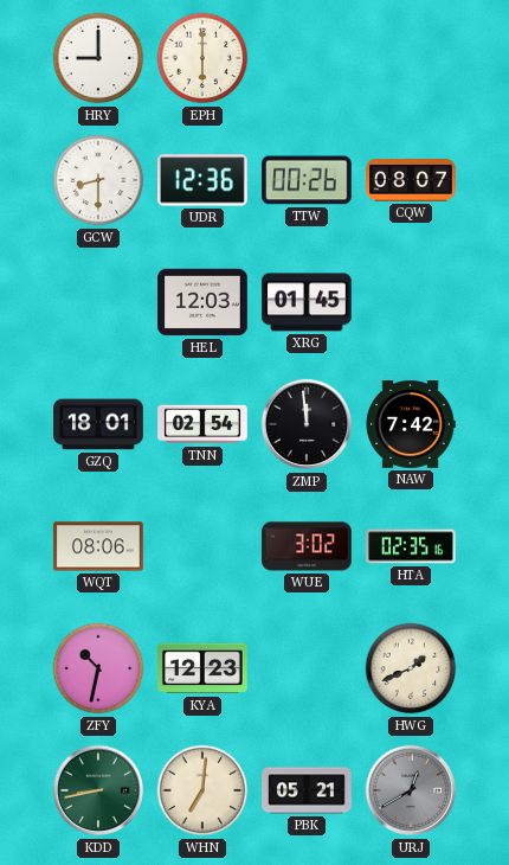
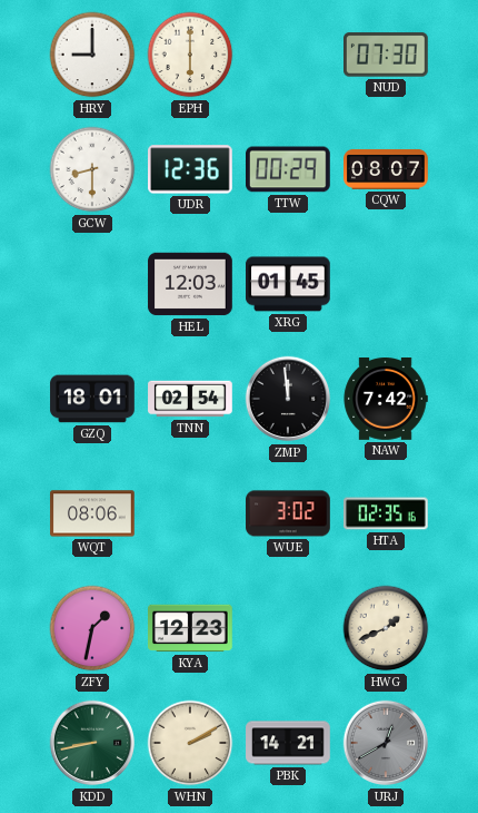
NUD: none -> 07:30
TTW: 00:26 -> 00:29
ZFY: 10:32 -> 1:32
WHN: 7:01 -> 2:10
PBK: 05:21 -> 14:21
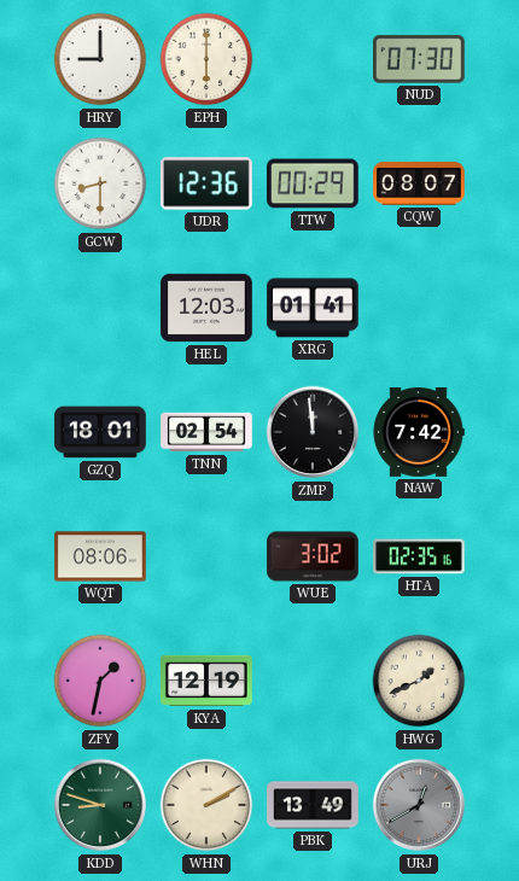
XRG: 01:45 -> 01:41
KYA: 12:23 -> 12:19
KDD: 8:43 -> 8:48
PBK: 14:21 -> 13:49
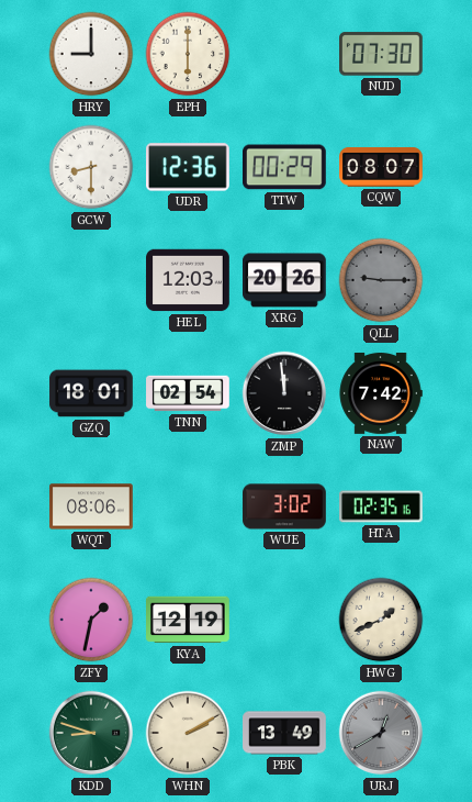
XRG: 01:41 -> 20:26
QLL: none -> 9:15
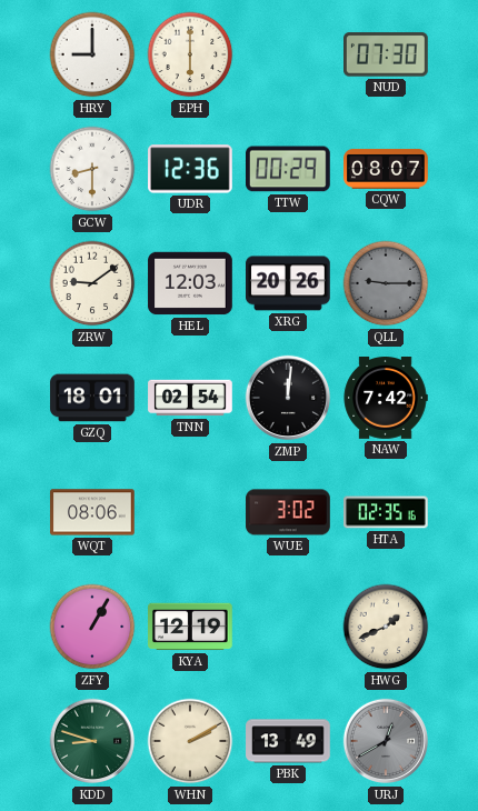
ZRW: none -> 9:09
ZMP: 11:59 -> 12:01
ZFY: 1:32 -> 1:05
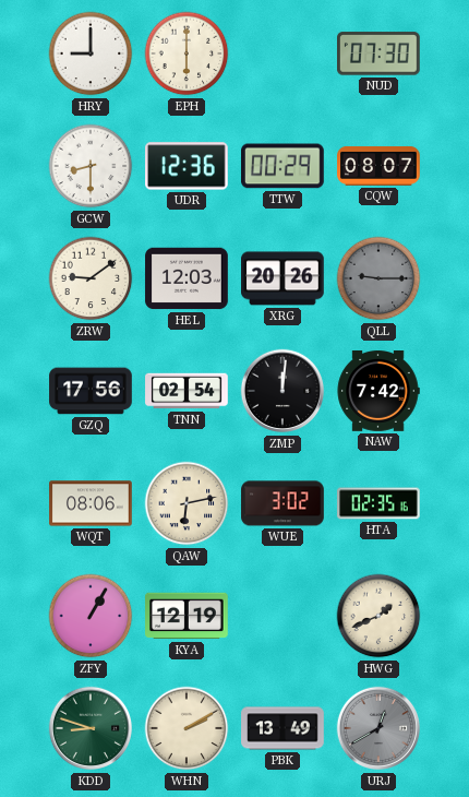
GZQ: 18:01 -> 17:56
QAW: none -> 6:13
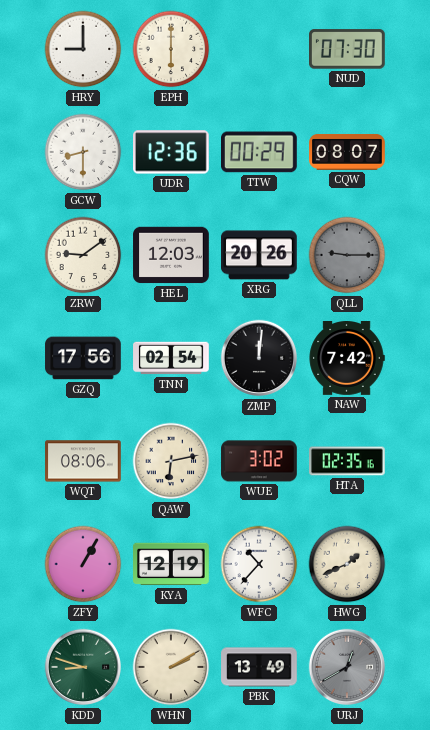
WFC: none -> 10:37
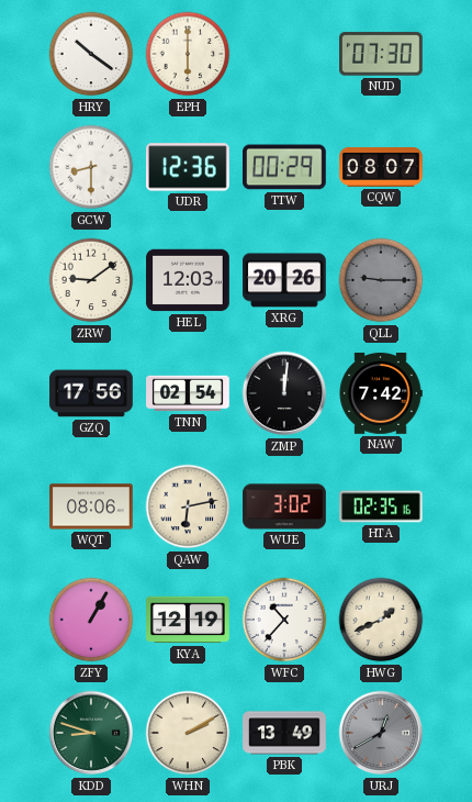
HRY: 9:00 -> 10:21
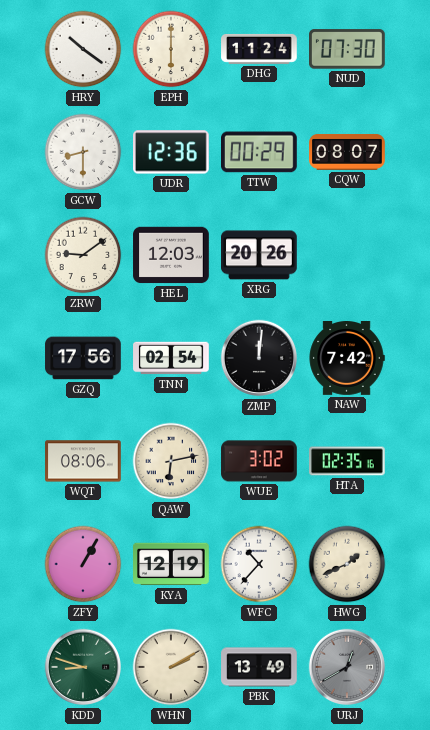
DHG: none -> 11:24
QLL: 9:15 -> none
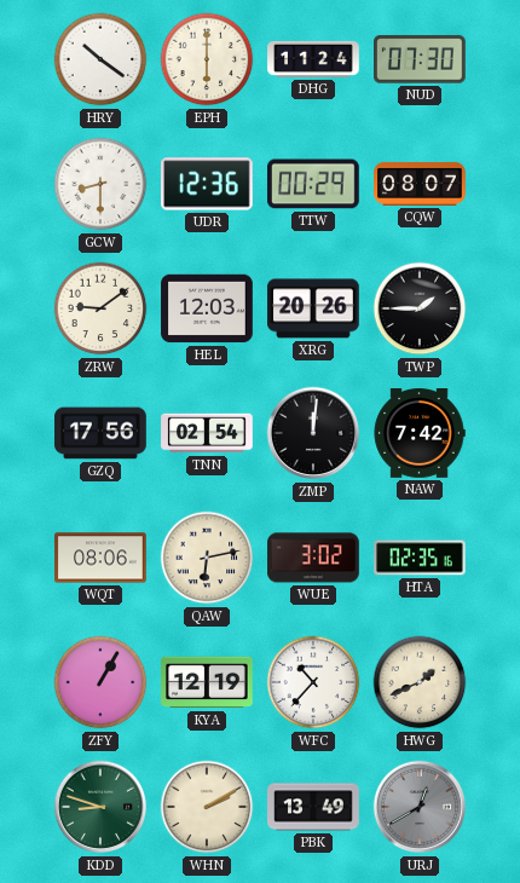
TWP: none -> 1:45
